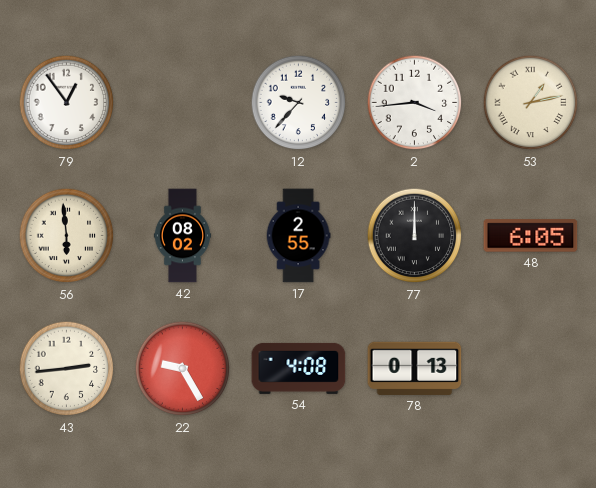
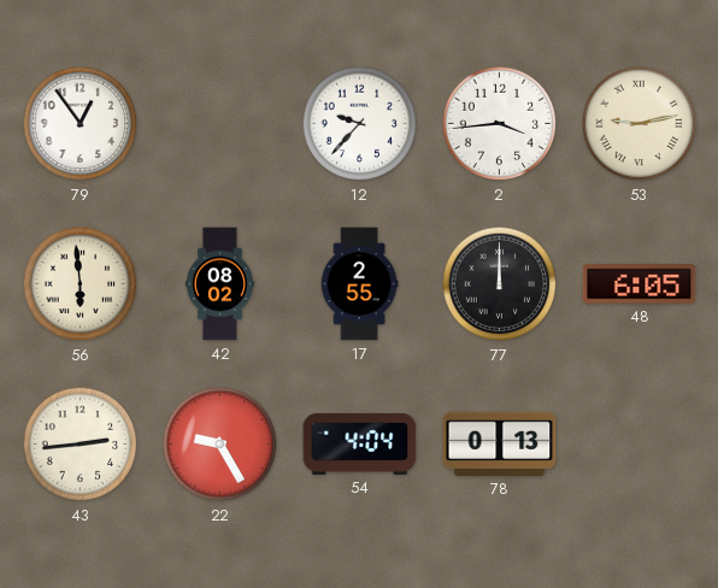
53: 1:13 -> 9:13
54: 4:08 -> 4:04
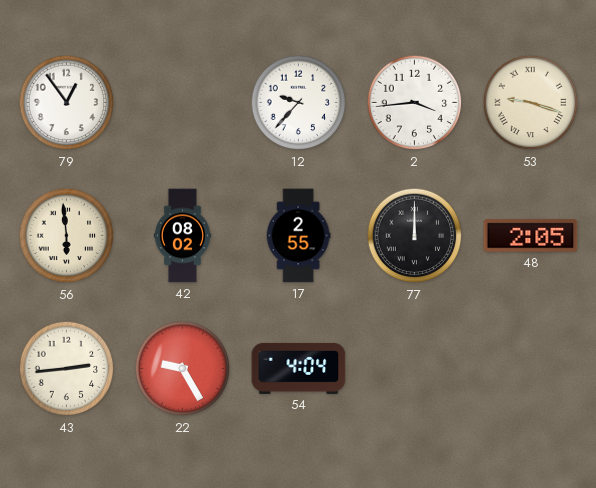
53: 9:13 -> 9:18
48: 6:05 -> 2:05
78: 0:13 -> none
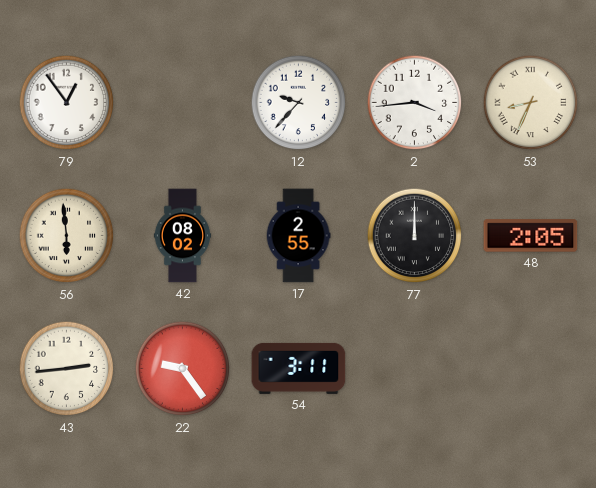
53: 9:18 -> 8:34
22: 9:25 -> 9:24
54: 4:04 -> 3:11
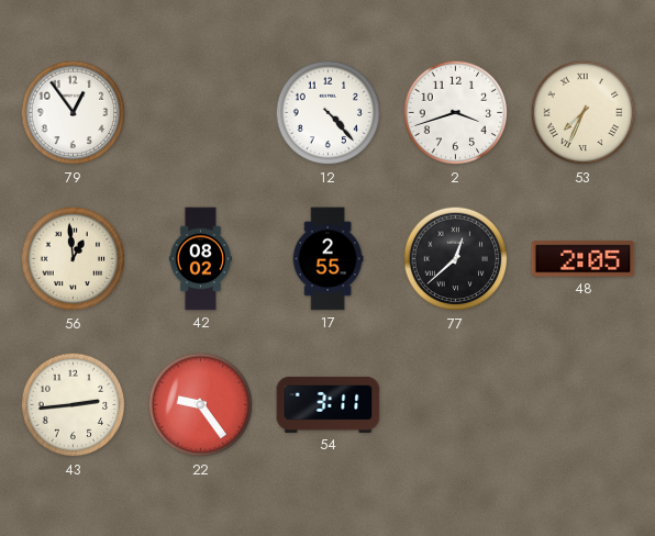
12: 9:37 -> 4:23
2: 3:44 -> 3:42
53: 8:34 -> 7:34
56: 5:59 -> 12:59
77: 12:00 -> 12:38
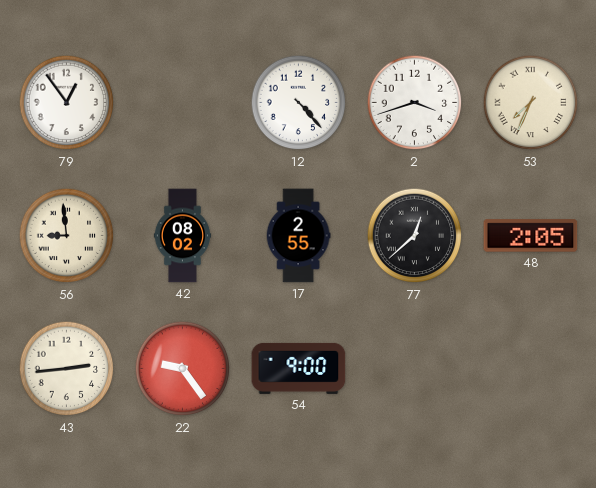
56: 12:59 -> 8:59
54: 3:11 -> 9:00
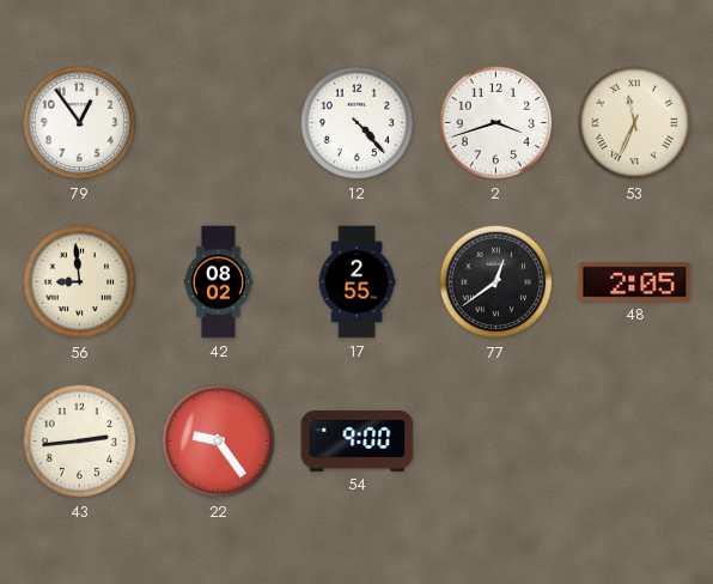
53: 7:34 -> 11:34
77: 12:38 -> 12:39
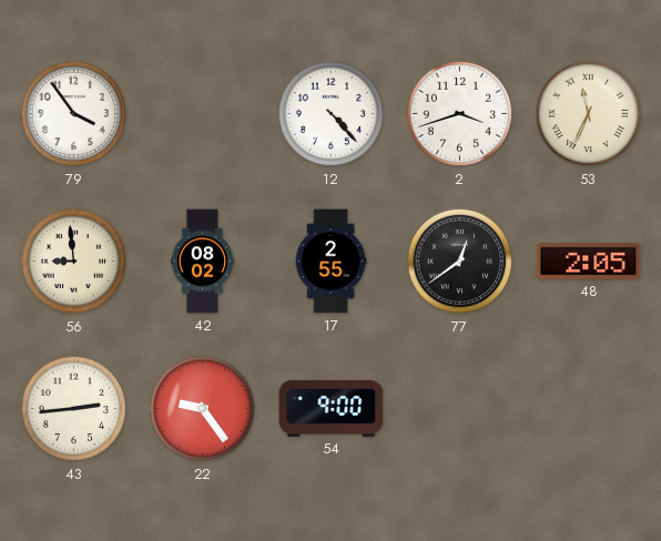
79: 12:54 -> 3:54
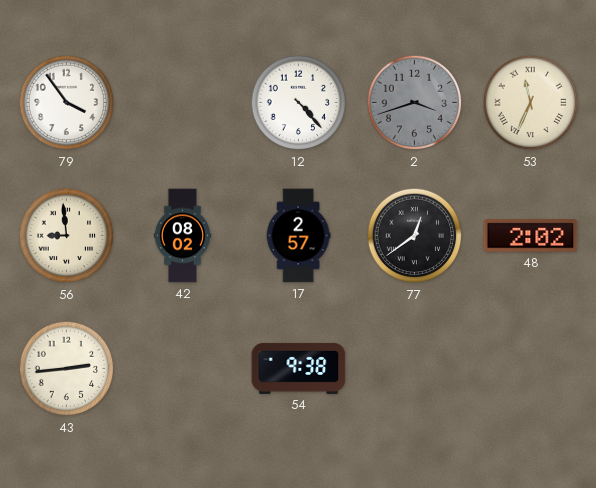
2 dial: white -> grey
17: 2:55 -> 2:57
48: 2:05 -> 2:02
22: 9:24 -> none
54: 9:00 -> 9:38
